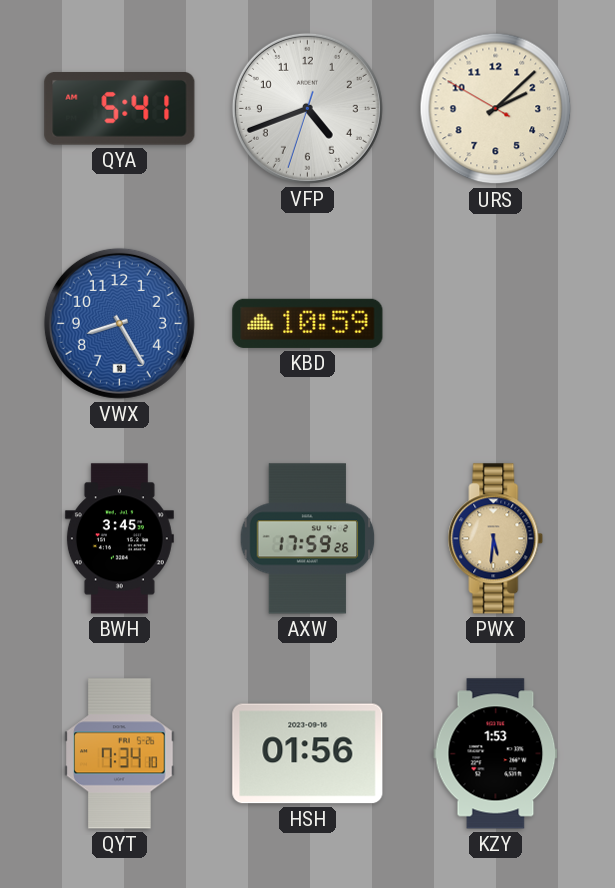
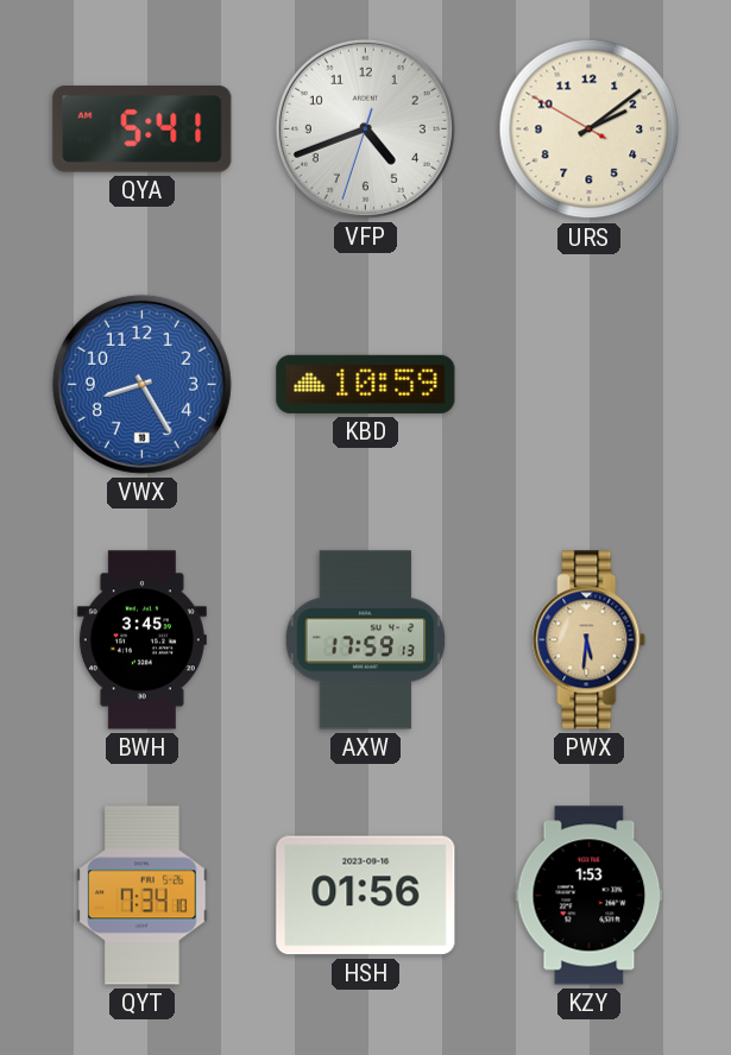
URS: 2:07 -> 2:08
AXW: 17:59:26 -> 17:59:13
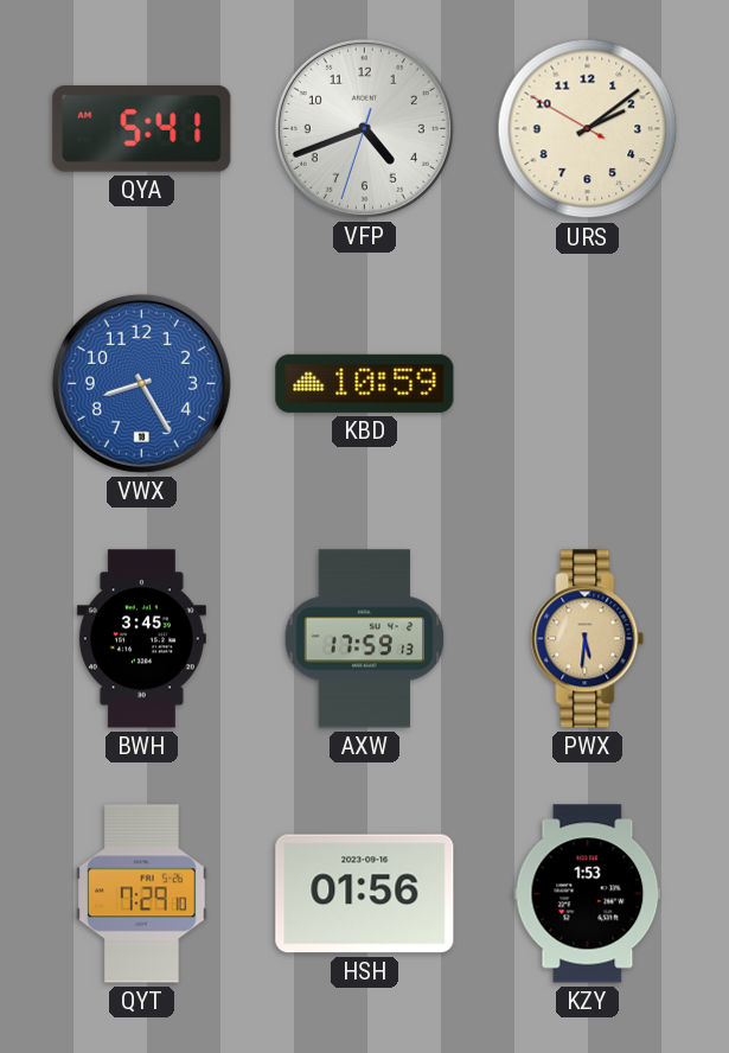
QYT: 7:34 -> 7:29
